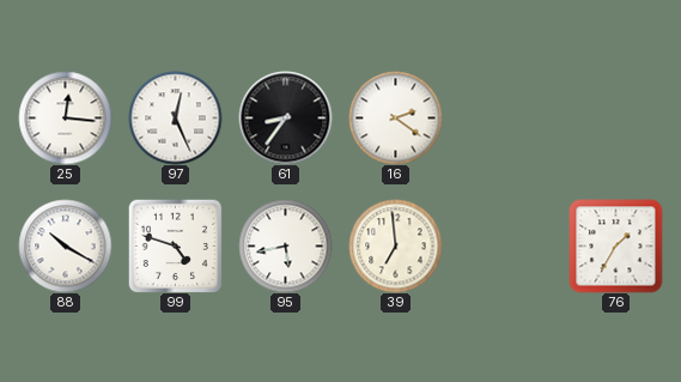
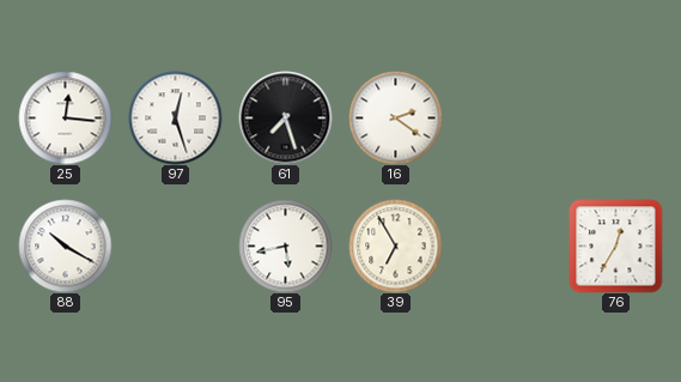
97: 12:26 -> 12:27
61: 8:36 -> 7:27
99: 4:48 -> none
39: 6:59 -> 6:55
76: 1:35 -> 12:35
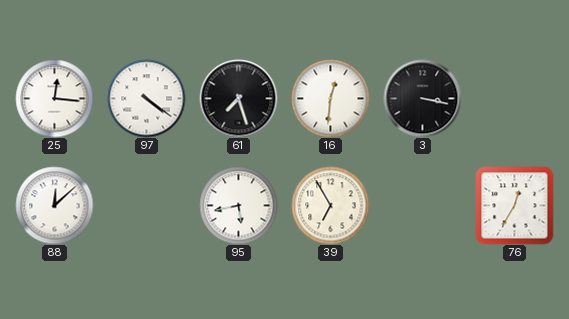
97: 12:27 -> 4:21
16: 2:21 -> 12:31
3: none -> 3:17
88: 10:20 -> 12:08
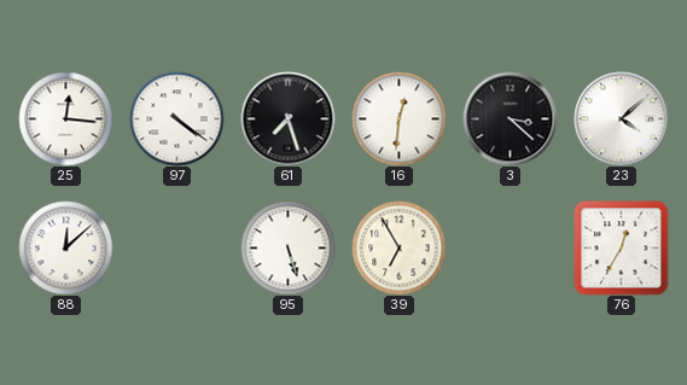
3: 3:17 -> 3:22
23: none -> 4:08
95: 5:43 -> 5:27
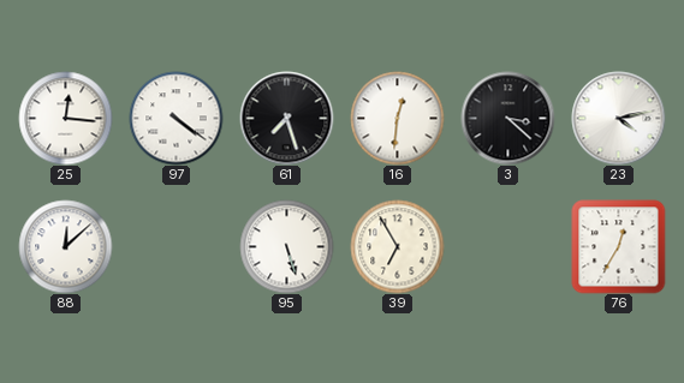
23: 4:08 -> 4:13
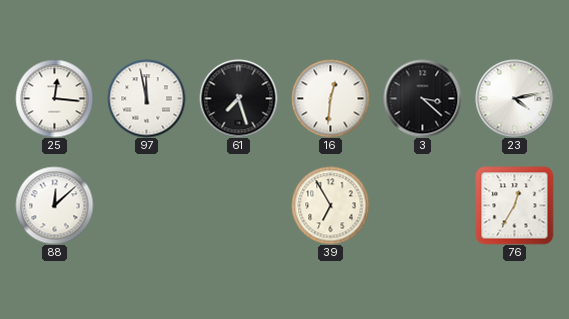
97: 4:21 -> 11:58
95: 5:27 -> none
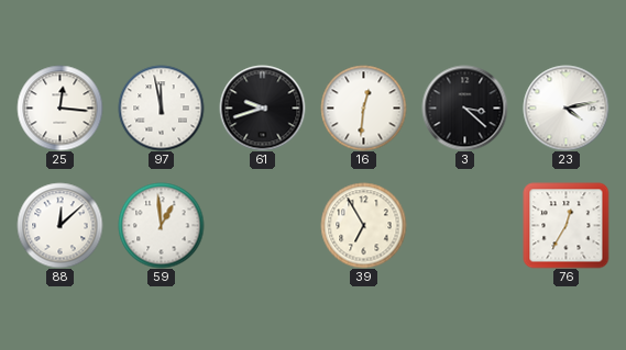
61: 7:27 -> 9:42
59: none -> 12:59
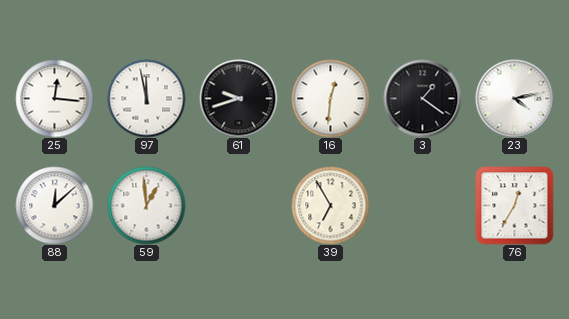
3: 3:22 -> 1:21
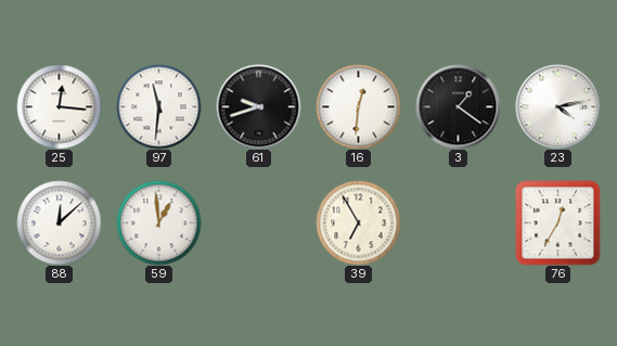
97: 11:58 -> 11:31
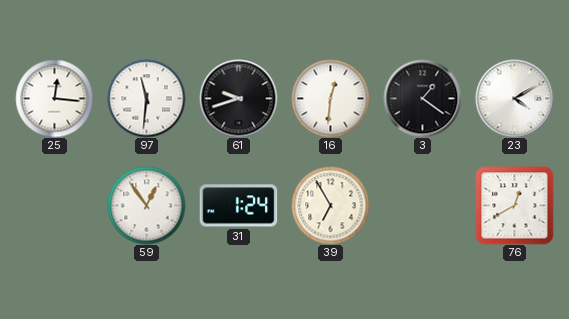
23: 4:13 -> 4:10
88: 12:08 -> none
59: 12:59 -> 12:54
31: none -> 1:24
76: 12:35 -> 12:40
